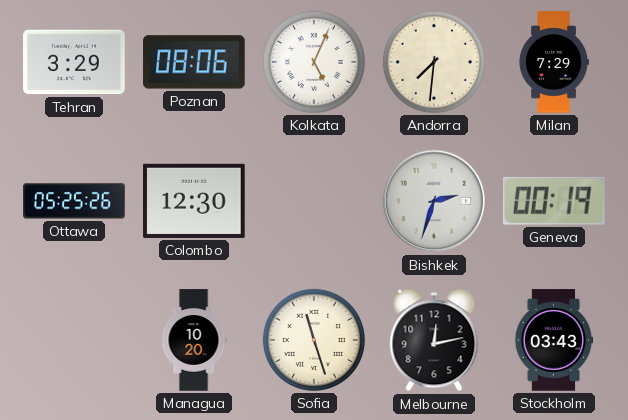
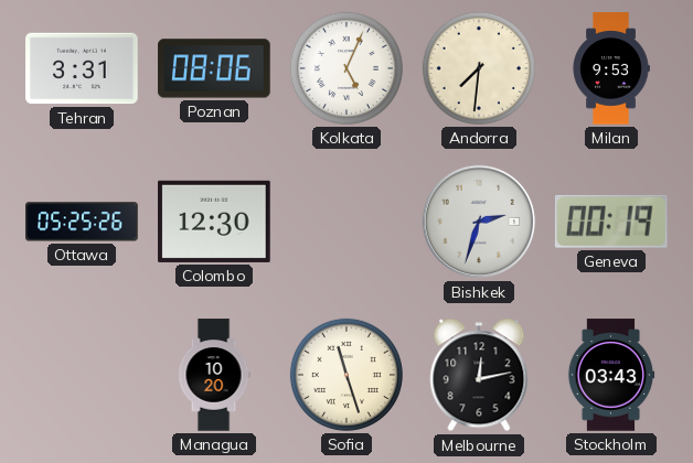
Tehran: 3:29 -> 3:31
Milan: 7:29 -> 9:53
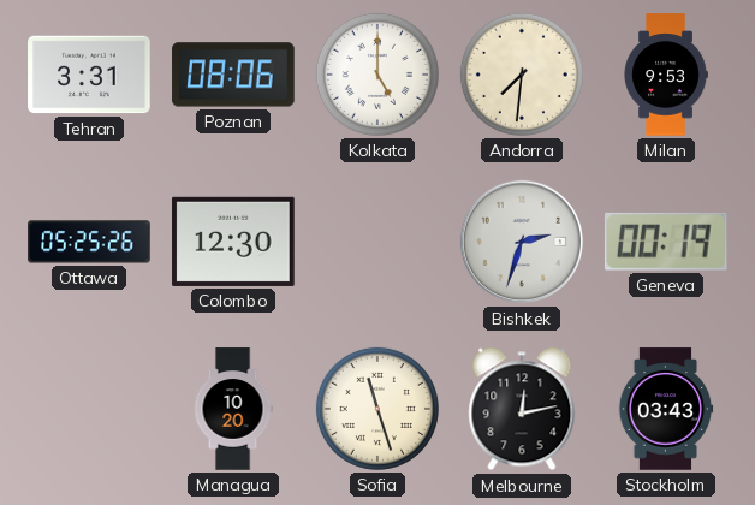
Kolkata: 5:04 -> 5:00
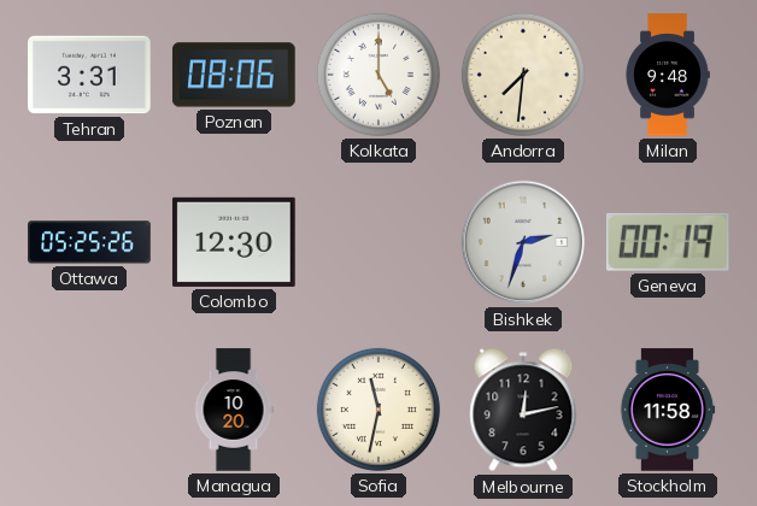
Milan: 9:53 -> 9:48
Sofia: 11:27 -> 11:32
Stockholm: 03:43 -> 11:58
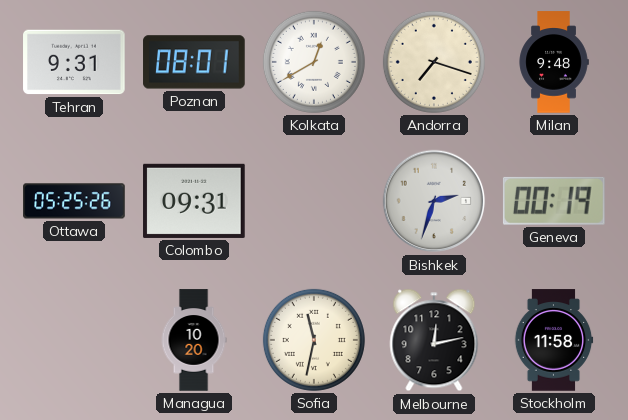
Tehran: 3:31 -> 9:31
Poznan: 08:06 -> 08:01
Kolkata: 5:00 -> 12:40
Andorra: 7:31 -> 7:18
Colombo: 12:30 -> 09:31
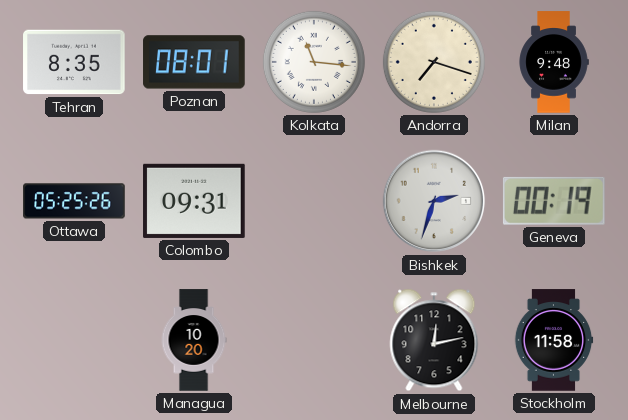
Tehran: 9:31 -> 8:35
Kolkata: 12:40 -> 11:16
Sofia: 11:32 -> none
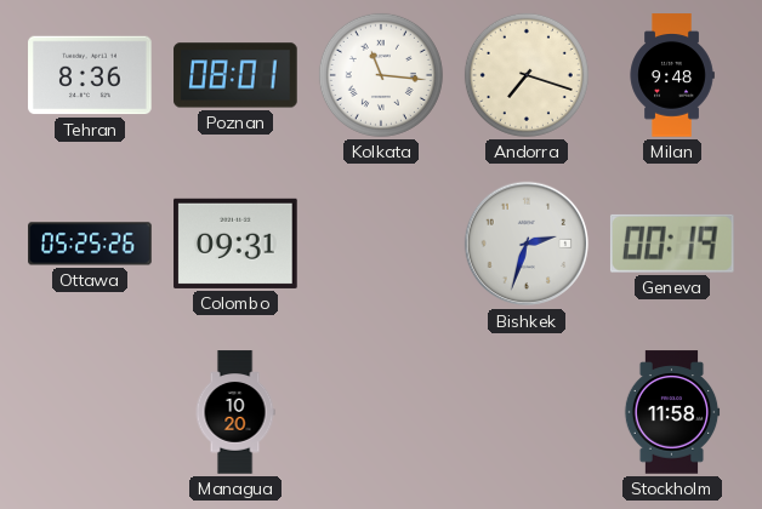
Tehran: 8:35 -> 8:36
Melbourne: 12:13 -> none
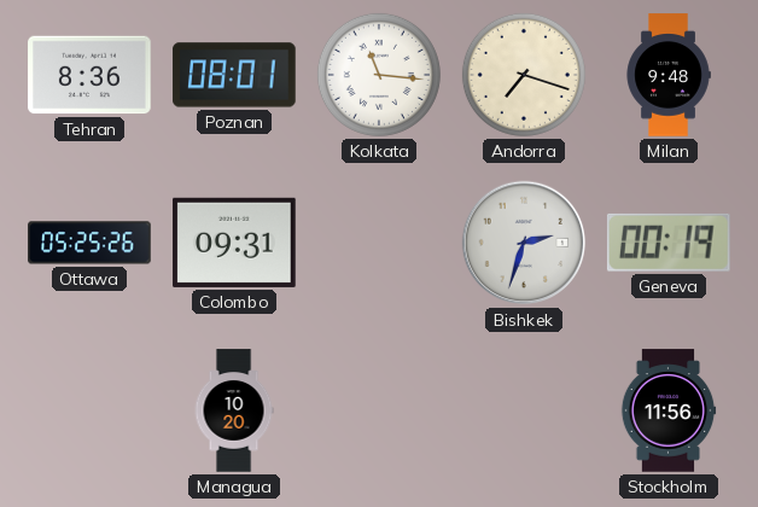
Stockholm: 11:58 -> 11:56
